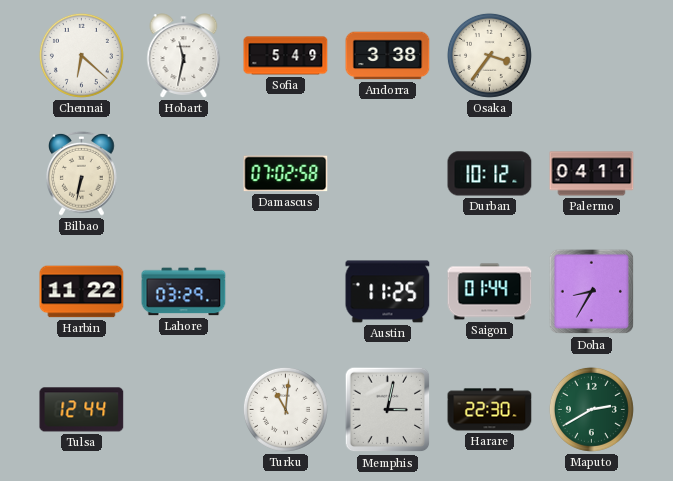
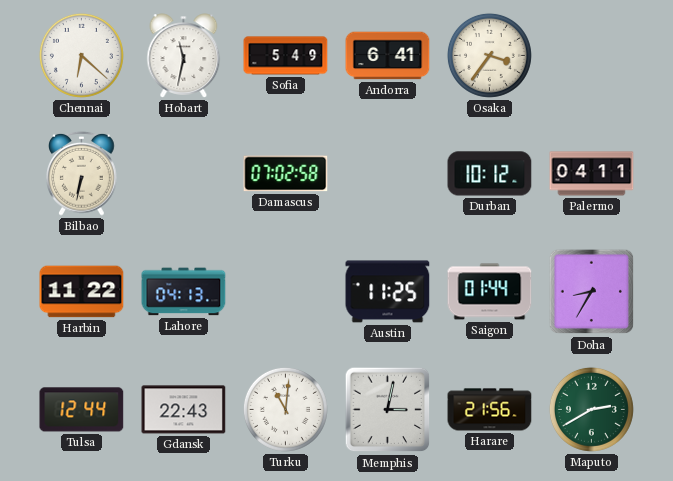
Andorra: 3:38 -> 6:41
Lahore: 03:29 -> 04:13
Gdansk: none -> 22:43
Harare: 22:30 -> 21:56
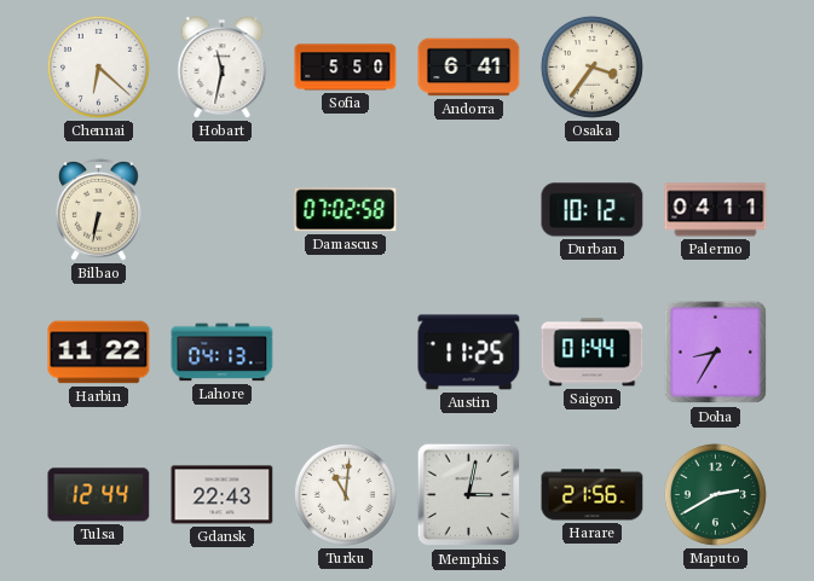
Sofia: 5:49 -> 5:50
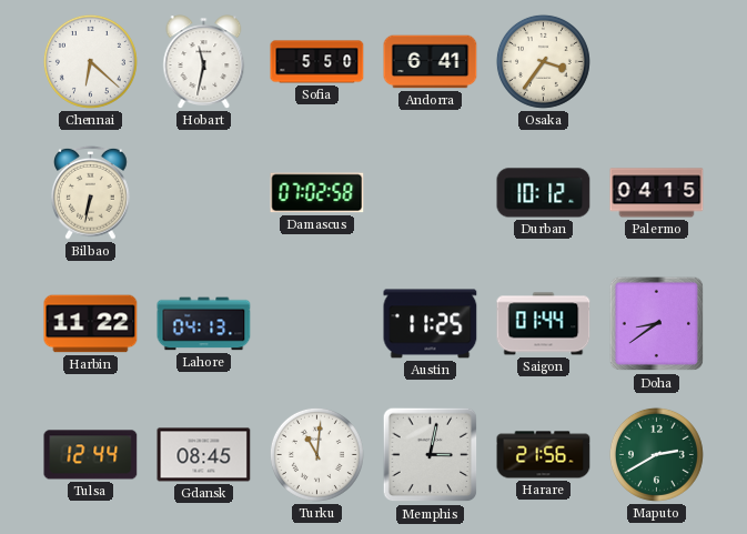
Palermo: 04:11 -> 04:15
Doha: 8:35 -> 8:39
Gdansk: 22:43 -> 08:45
